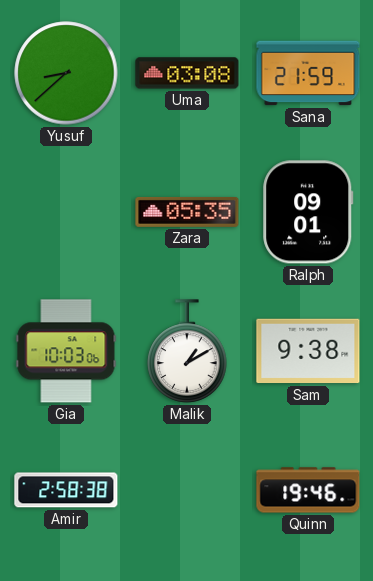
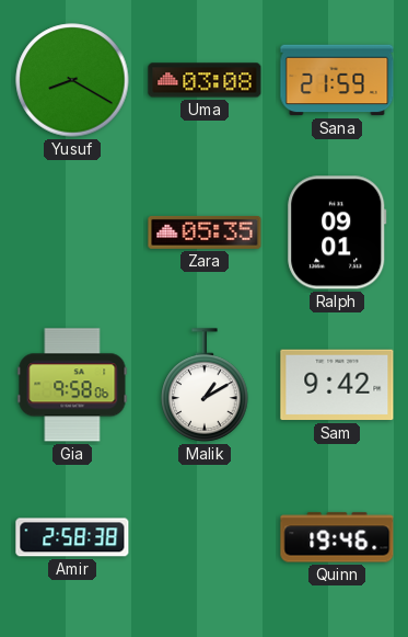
Yusuf: 8:38 -> 8:20
Gia: 10:03 -> 9:58
Sam: 9:38 -> 9:42
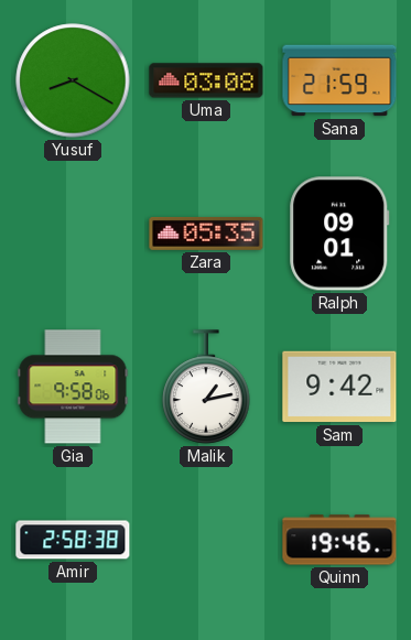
Malik: 1:10 -> 1:13
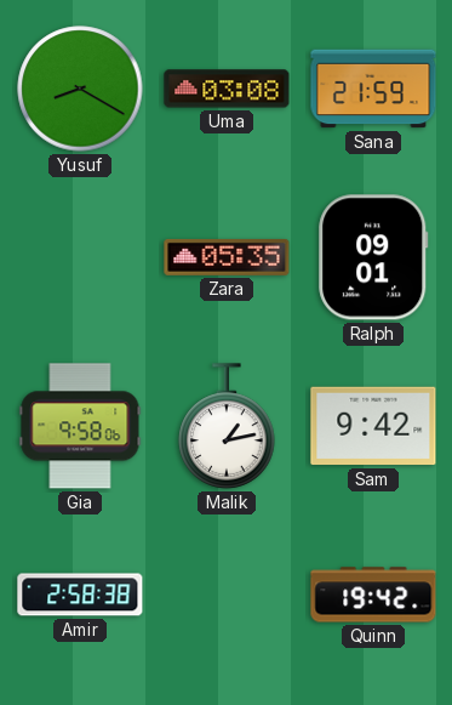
Quinn: 19:46 -> 19:42
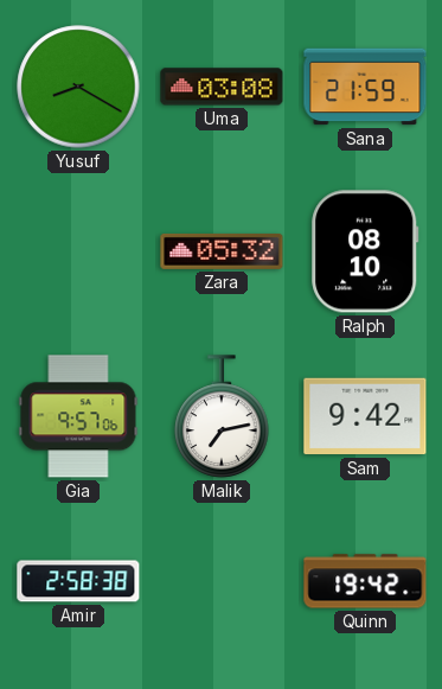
Zara: 05:35 -> 05:32
Ralph: 09:01 -> 08:10
Gia: 9:58 -> 9:57
Malik: 1:13 -> 7:13
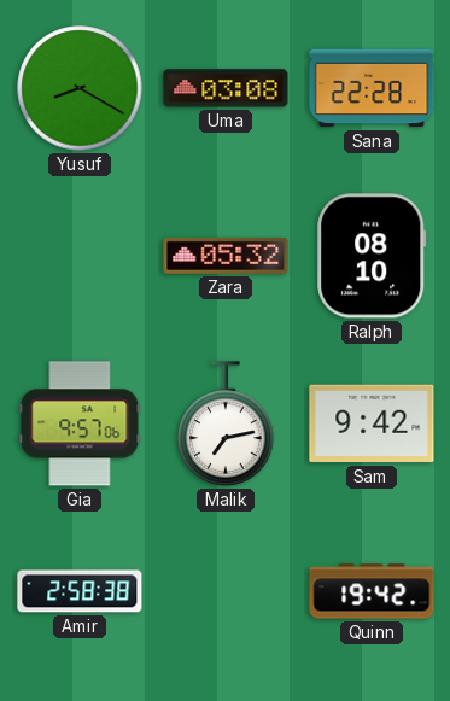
Sana: 21:59 -> 22:28
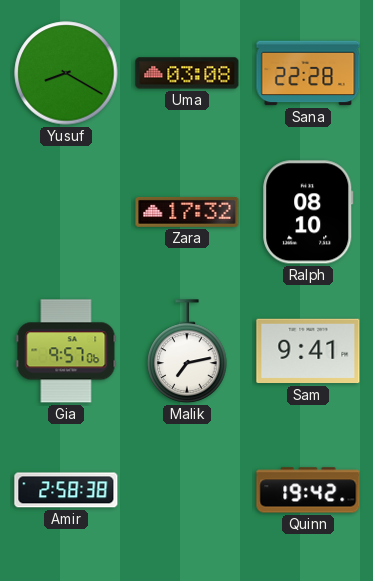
Zara: 05:32 -> 17:32
Sam: 9:42 -> 9:41
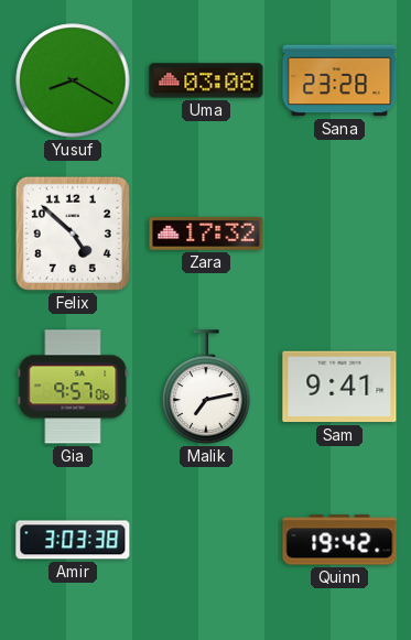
Sana: 22:28 -> 23:28
Felix: none -> 4:52
Ralph: 08:10 -> none
Amir: 2:58 -> 3:03
